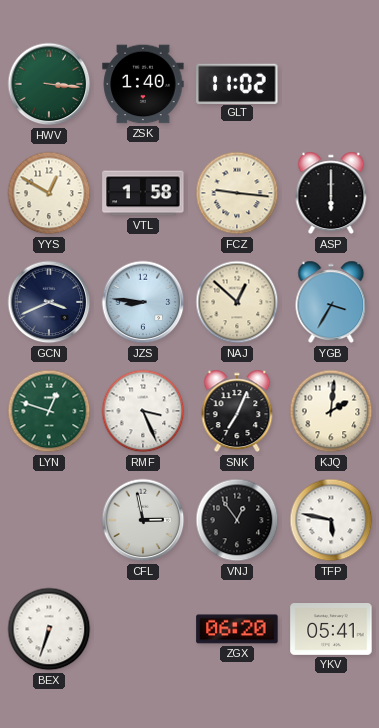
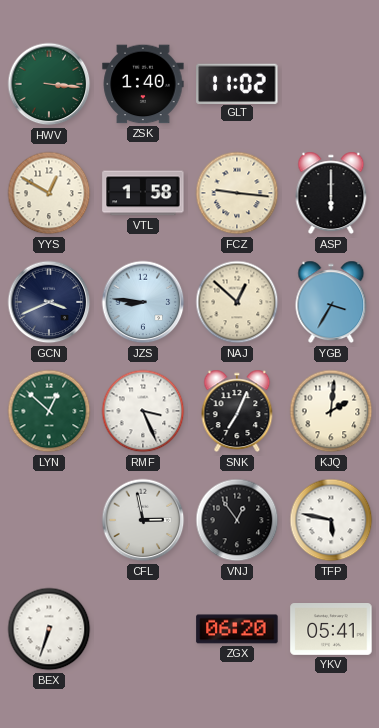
LYN: 12:48 -> 12:52
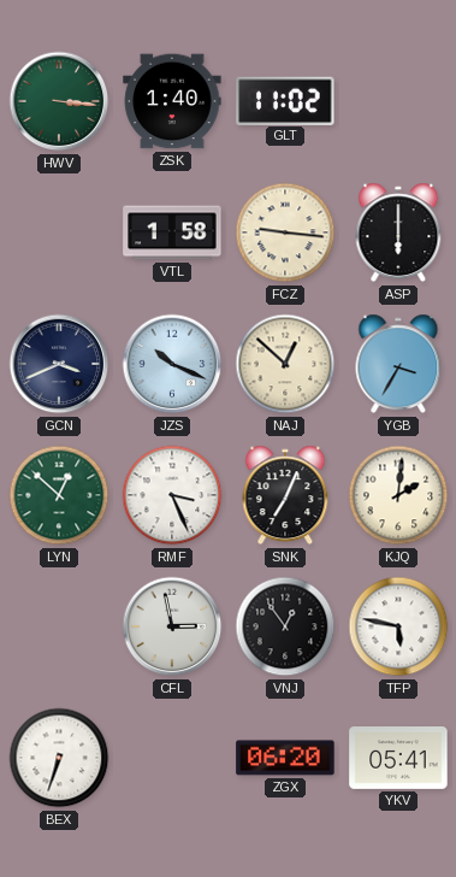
YYS: 12:50 -> none
JZS: 8:46 -> 10:19
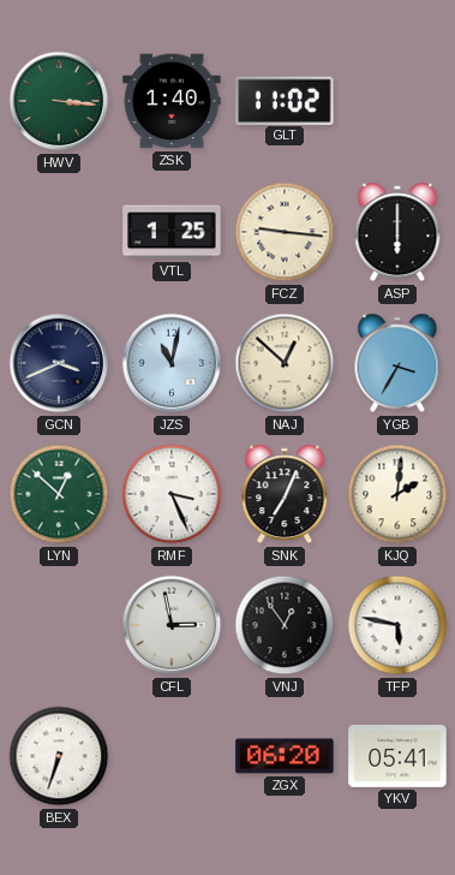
VTL: 1:58 -> 1:25
JZS: 10:19 -> 11:02
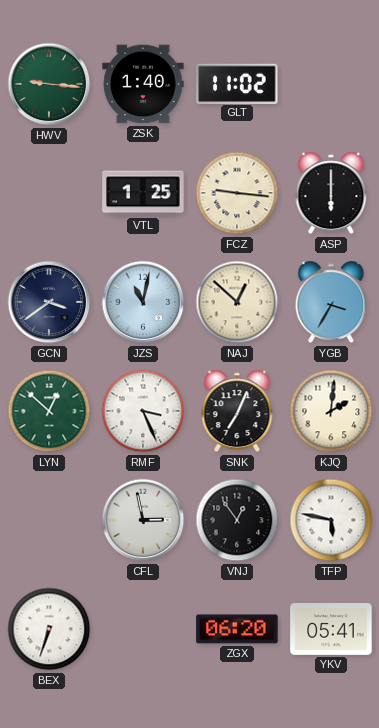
HWV: 3:16 -> 9:16
GCN: 3:41 -> 3:39
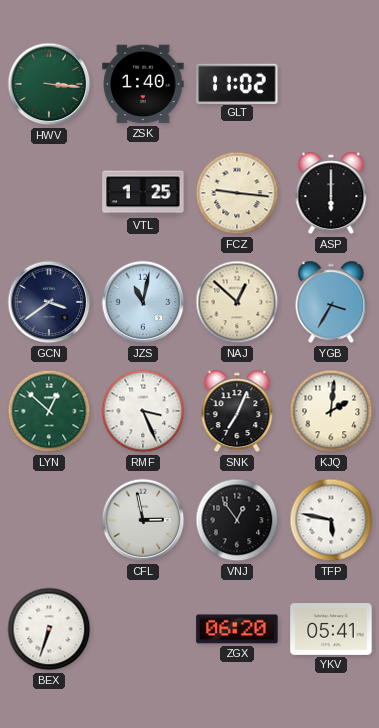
HWV: 9:16 -> 3:16
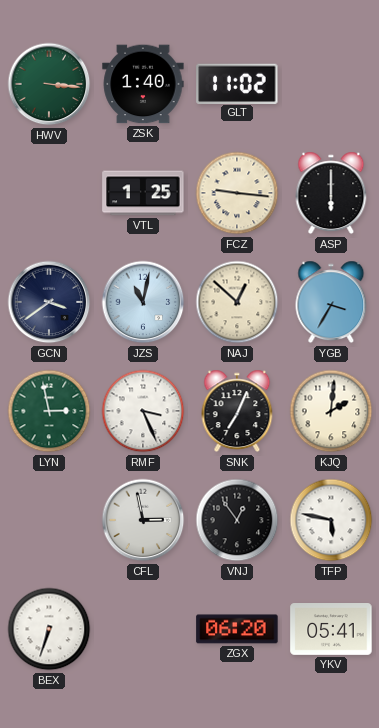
LYN: 12:52 -> 2:58
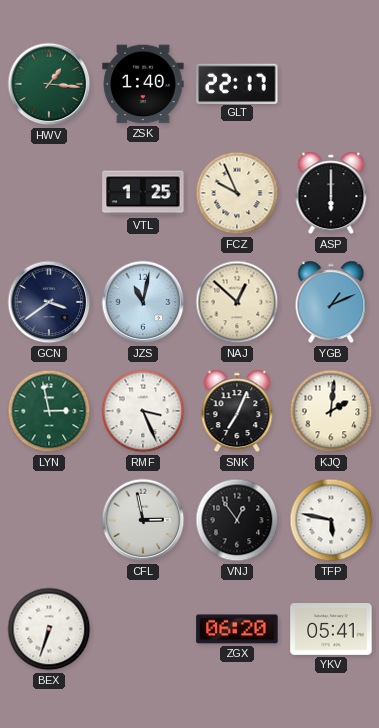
HWV: 3:16 -> 1:16
GLT: 11:02 -> 22:17
FCZ: 9:16 -> 9:56
YGB: 3:35 -> 1:11
